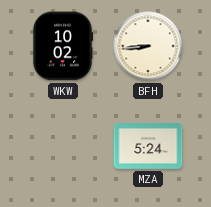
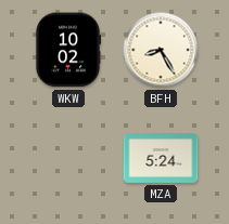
BFH: 8:44 -> 8:25
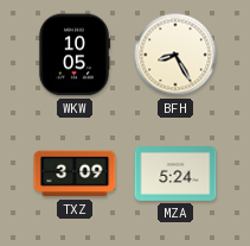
WKW: 10:02 -> 10:05
TXZ: none -> 3:09
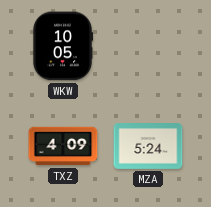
BFH: 8:25 -> none
TXZ: 3:09 -> 4:09
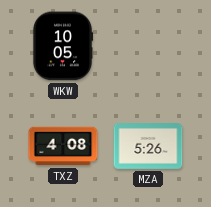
TXZ: 4:09 -> 4:08
MZA: 5:24 -> 5:26
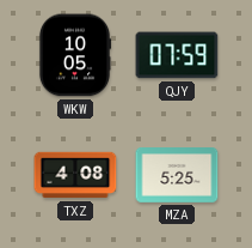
QJY: none -> 07:59
MZA: 5:26 -> 5:25
